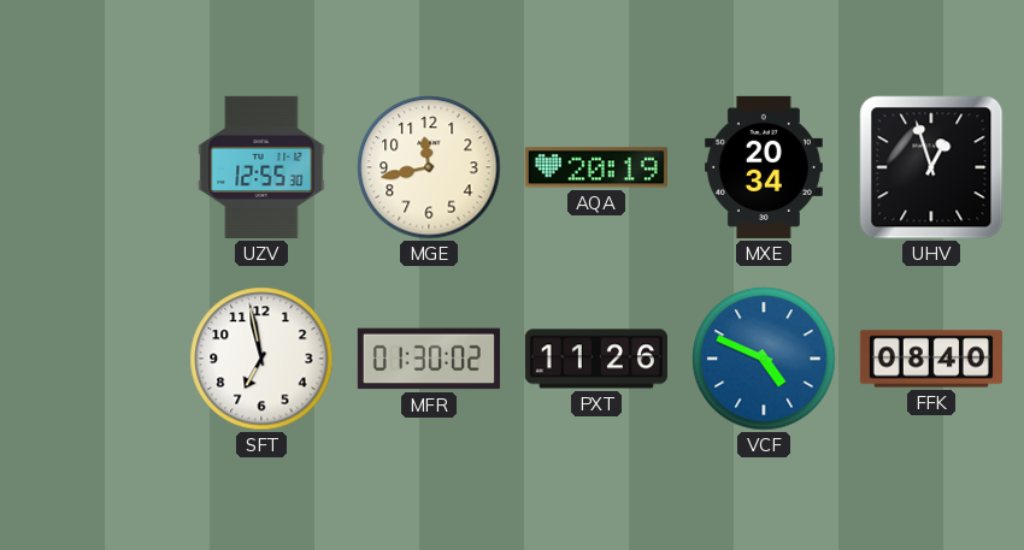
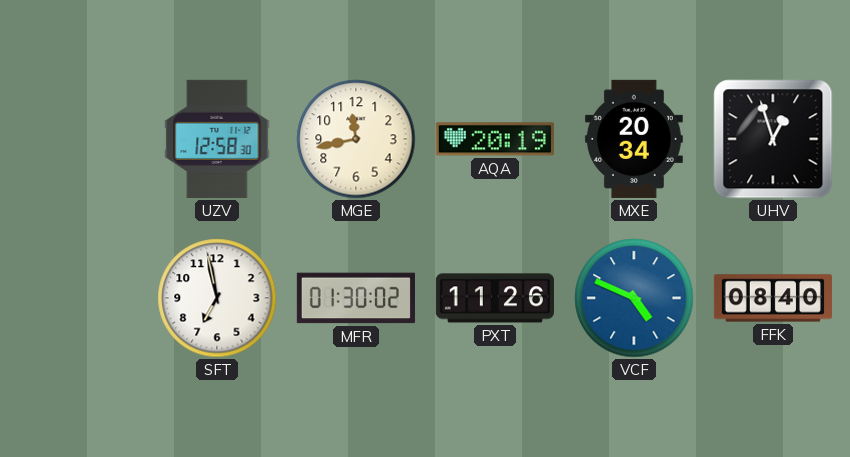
UZV: 12:55 -> 12:58
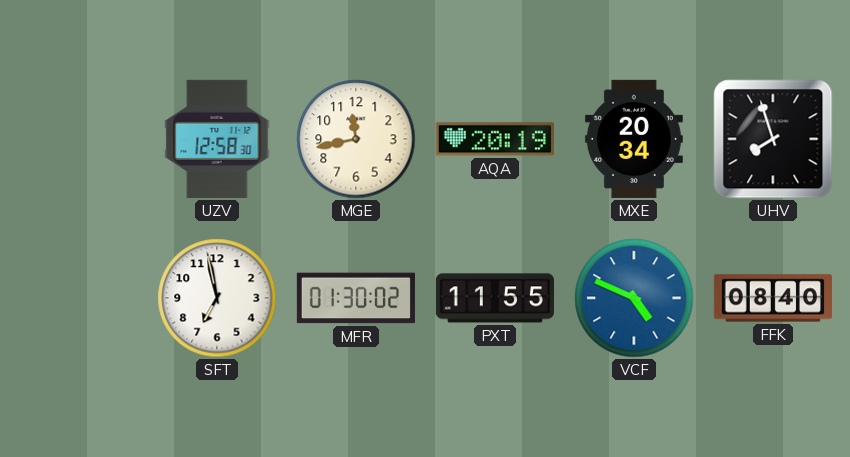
UHV: 12:57 -> 7:57
PXT: 11:26 -> 11:55
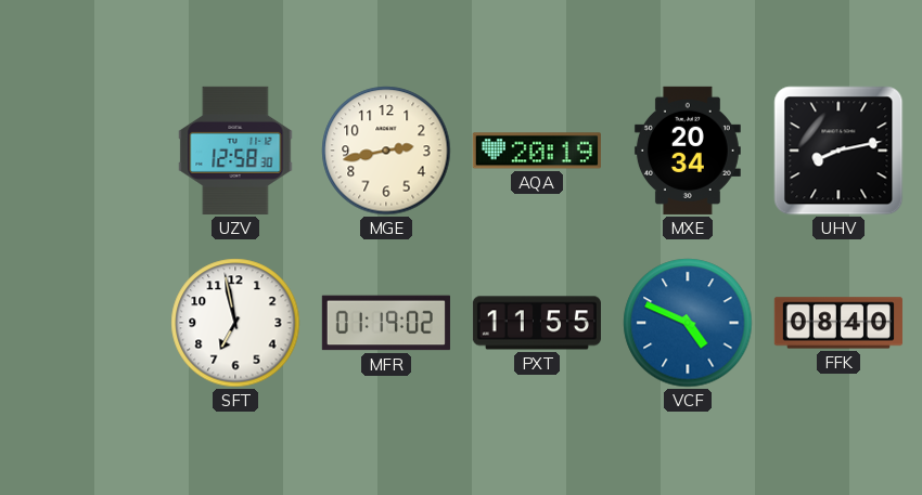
MGE: 11:43 -> 2:43
UHV: 7:57 -> 8:13
MFR: 01:30 -> 01:19
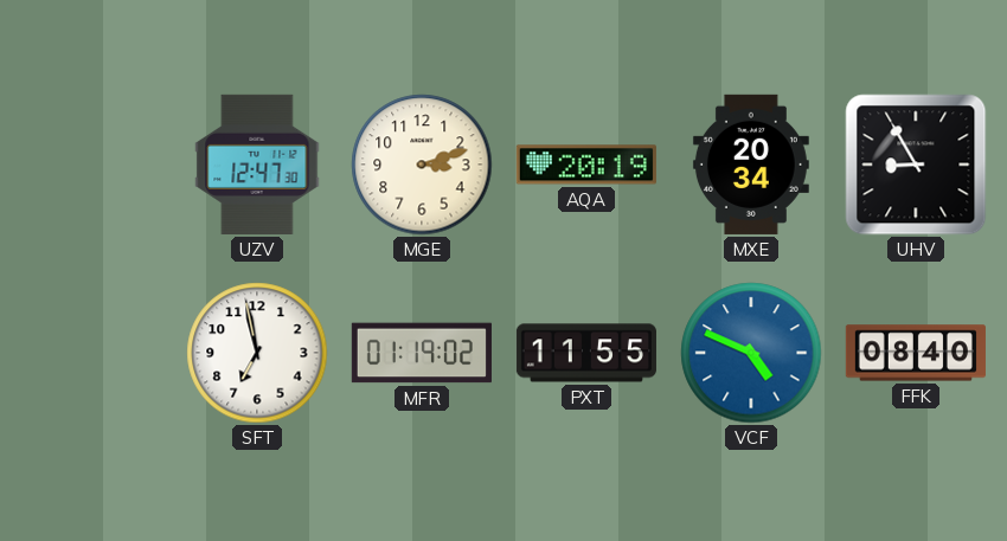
UZV: 12:58 -> 12:47
MGE: 2:43 -> 3:12
UHV: 8:13 -> 8:55
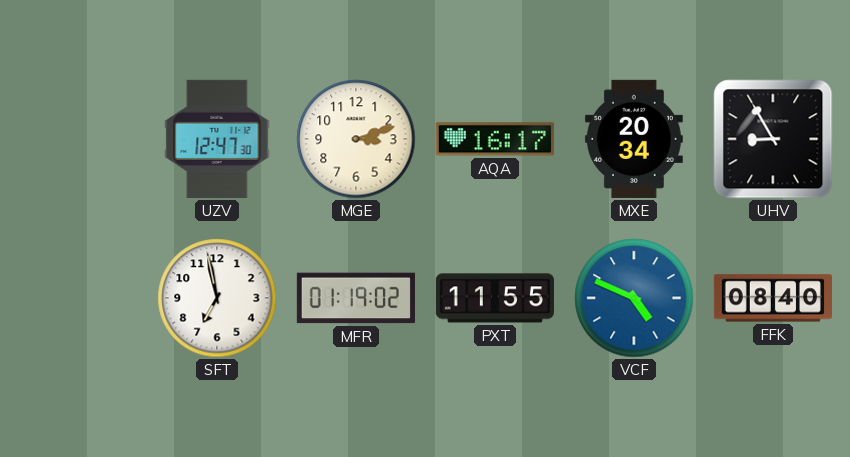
AQA: 20:19 -> 16:17
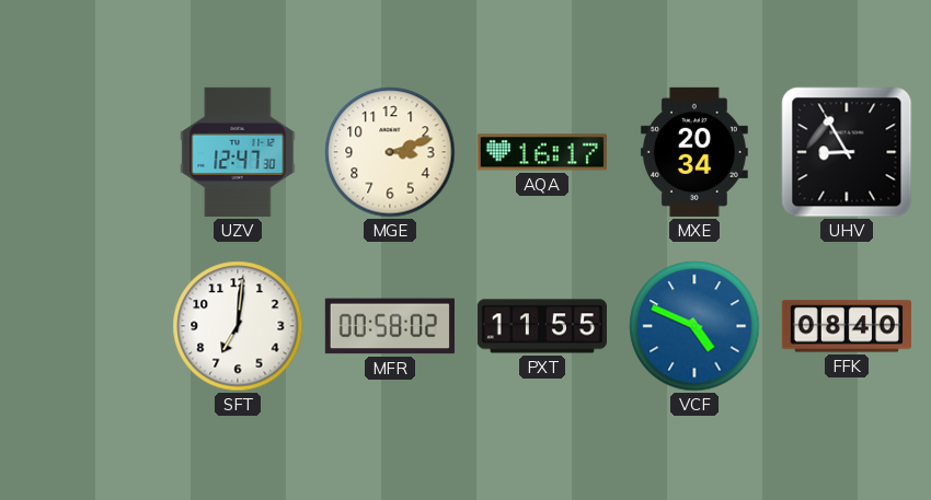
SFT: 6:58 -> 7:01
MFR: 01:19 -> 00:58
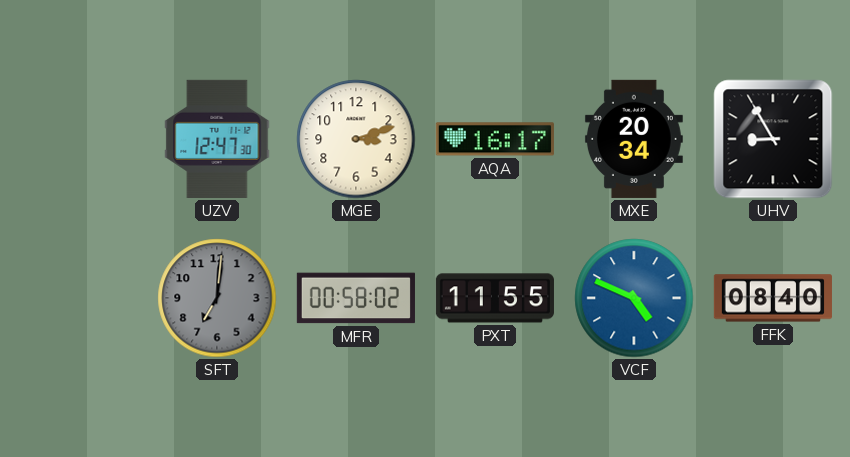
SFT dial: white -> grey
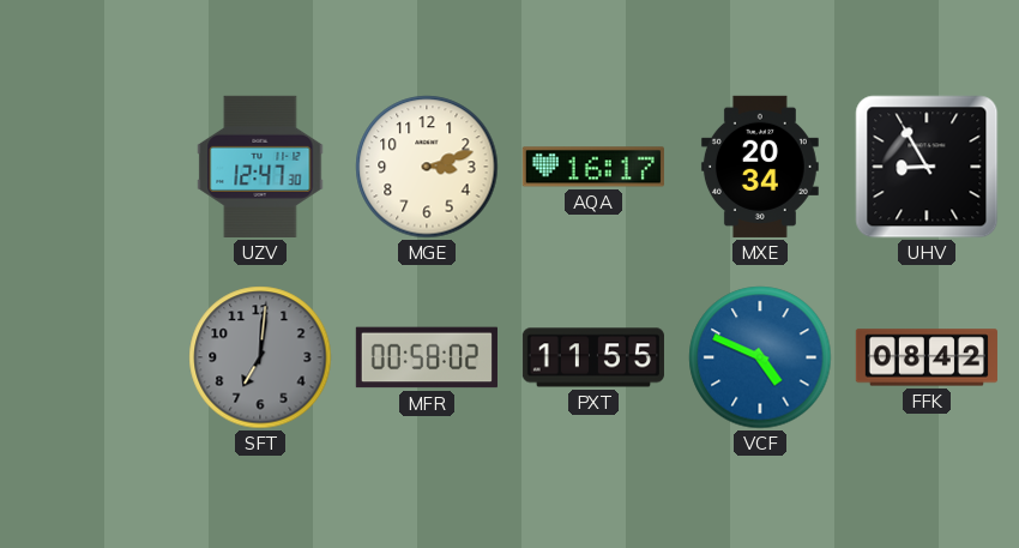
FFK: 08:40 -> 08:42
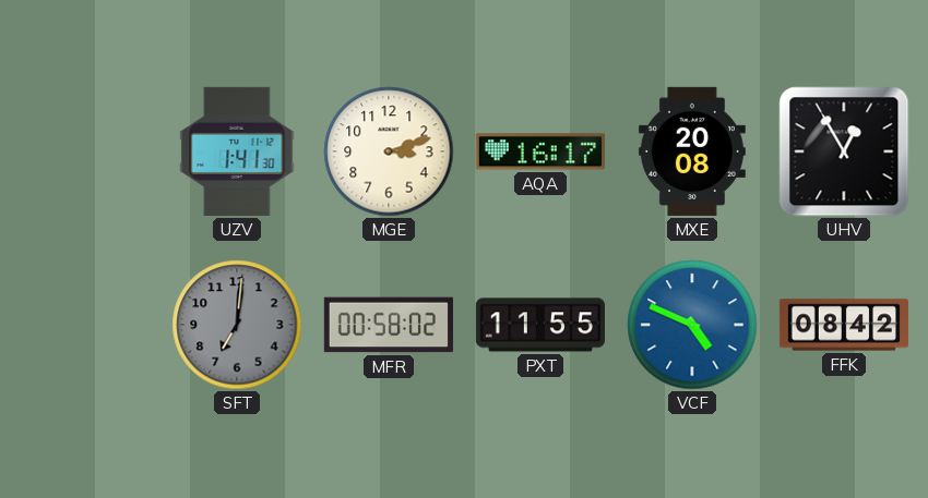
UZV: 12:47 -> 1:41
MXE: 20:34 -> 20:08
UHV: 8:55 -> 12:55
